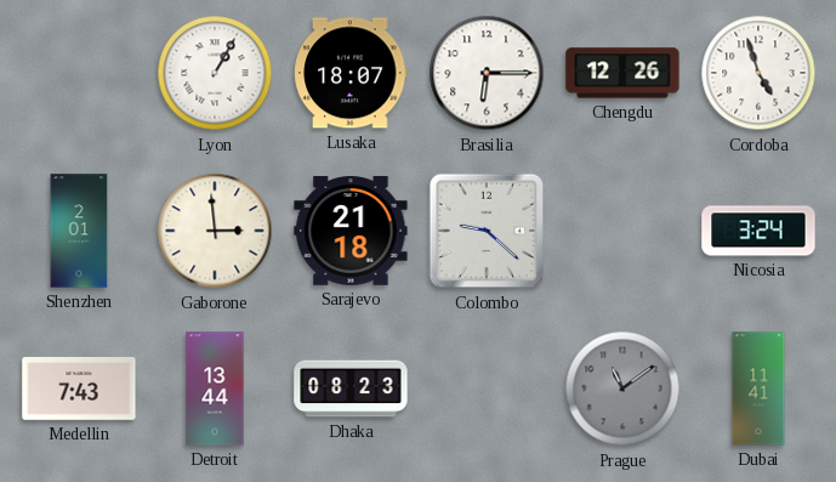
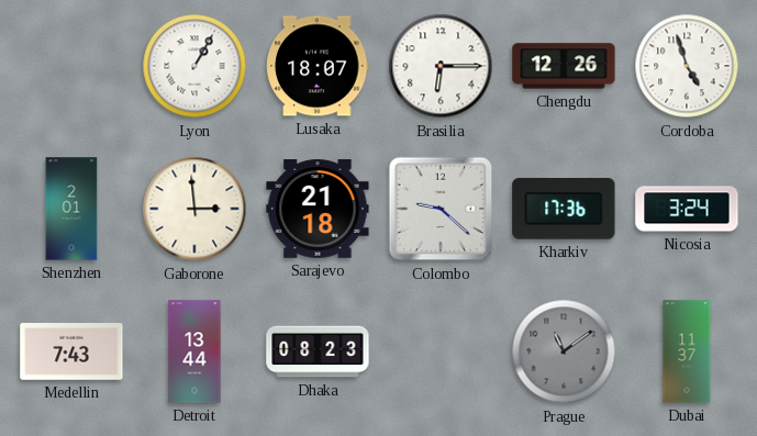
Kharkiv: none -> 17:36
Dubai: 11:41 -> 11:37
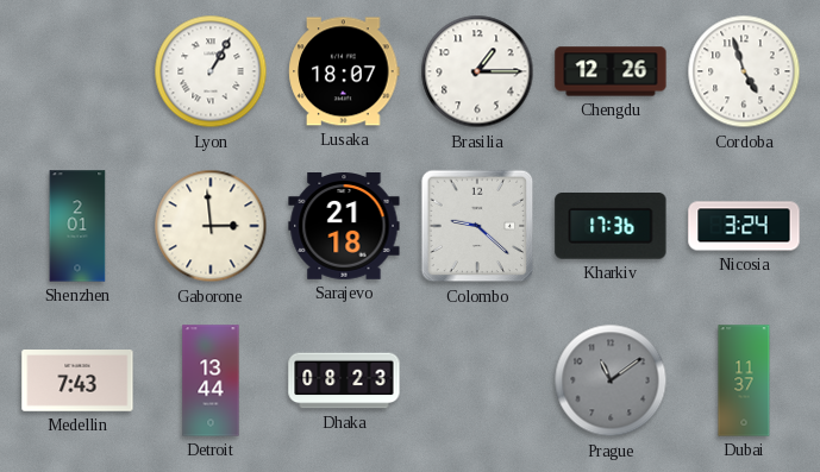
Brasilia: 6:15 -> 1:15
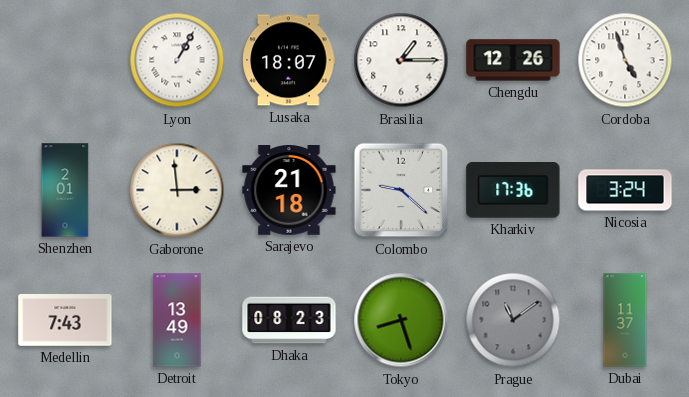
Detroit: 13:44 -> 13:49
Tokyo: none -> 8:27
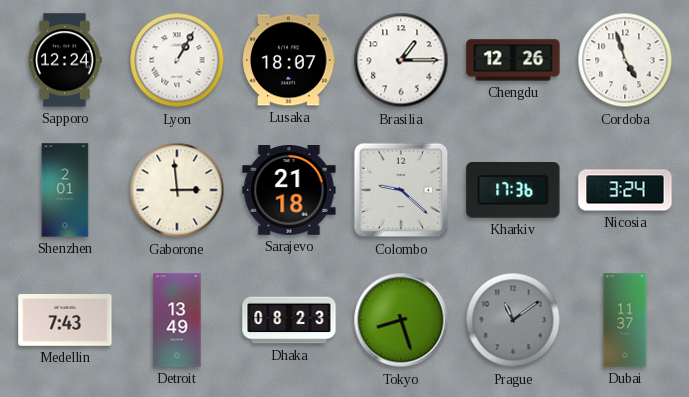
Sapporo: none -> 12:24
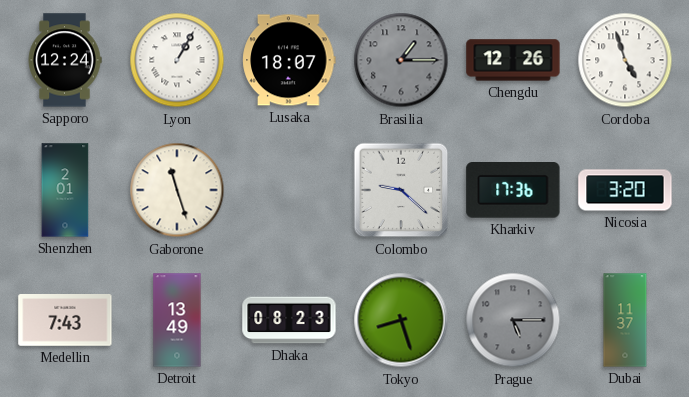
Brasilia dial: white -> grey
Gaborone: 2:59 -> 11:27
Sarajevo: 21:18 -> none
Nicosia: 3:24 -> 3:20
Prague: 11:09 -> 5:15
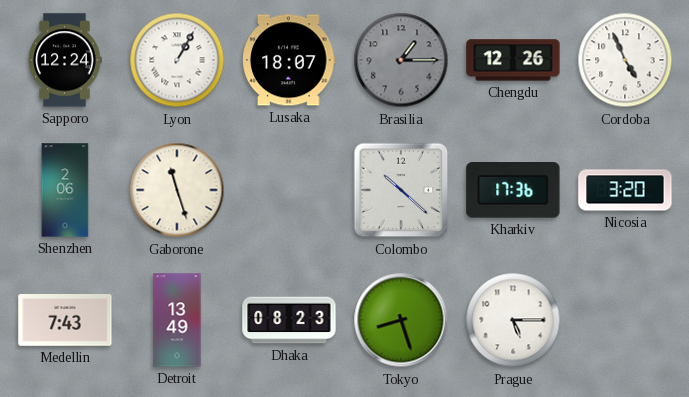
Cordoba: 4:57 -> 4:56
Shenzhen: 2:01 -> 2:06
Colombo: 9:22 -> 10:22
Prague dial: grey -> white
Dubai: 11:37 -> none
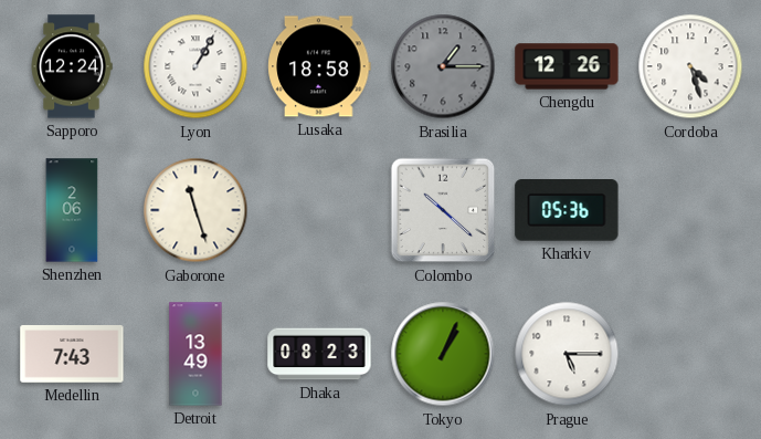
Lusaka: 18:07 -> 18:58
Cordoba: 4:56 -> 4:27
Kharkiv: 17:36 -> 05:36
Nicosia: 3:20 -> none
Tokyo: 8:27 -> 1:04
